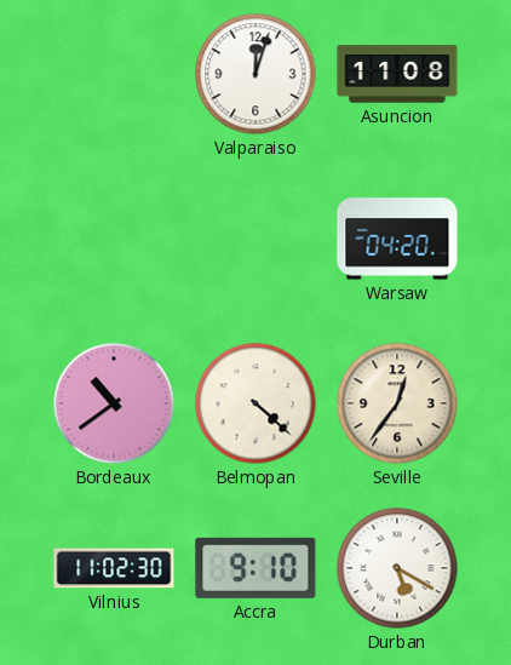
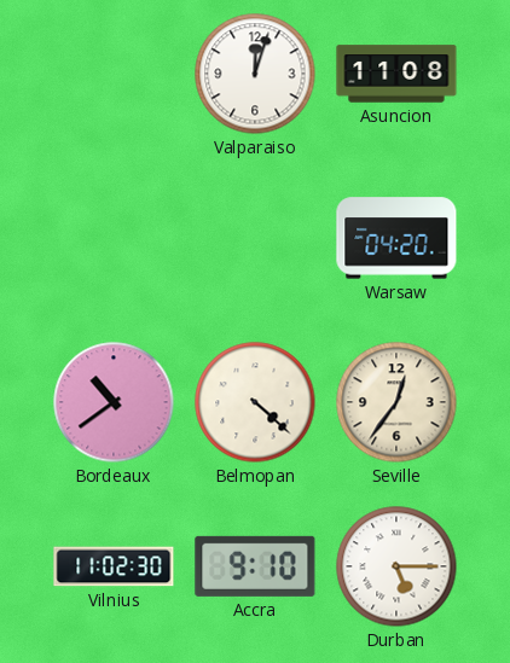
Durban: 5:20 -> 5:15
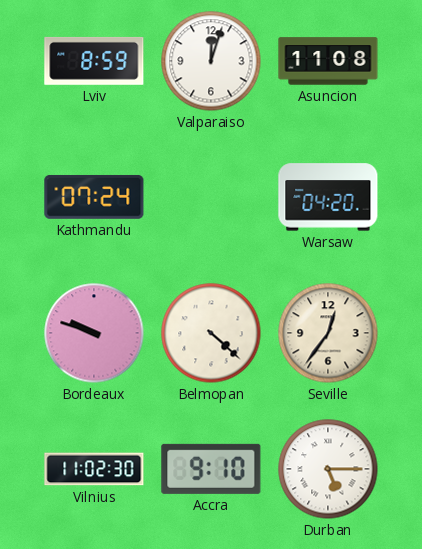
Lviv: none -> 8:59
Kathmandu: none -> 07:24
Bordeaux: 10:39 -> 9:48
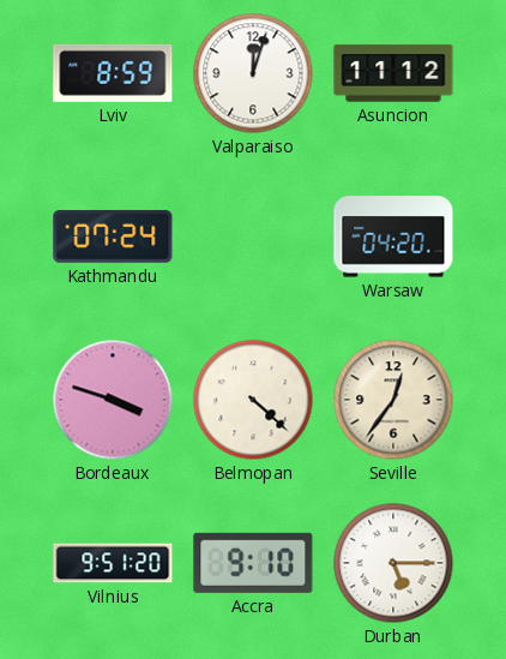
Asuncion: 11:08 -> 11:12
Bordeaux: 9:48 -> 3:48
Vilnius: 11:02 -> 9:51
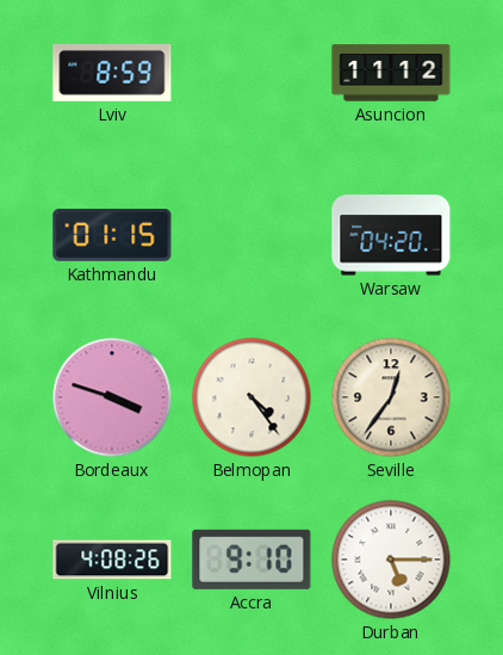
Valparaiso: 12:03 -> none
Kathmandu: 07:24 -> 01:15
Belmopan: 4:22 -> 4:24
Vilnius: 9:51 -> 4:08
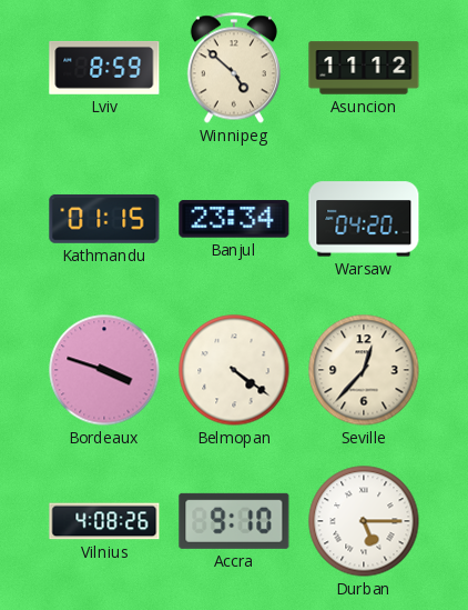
Winnipeg: none -> 4:52
Banjul: none -> 23:34
Belmopan: 4:24 -> 4:21
Seville: 12:36 -> 12:37
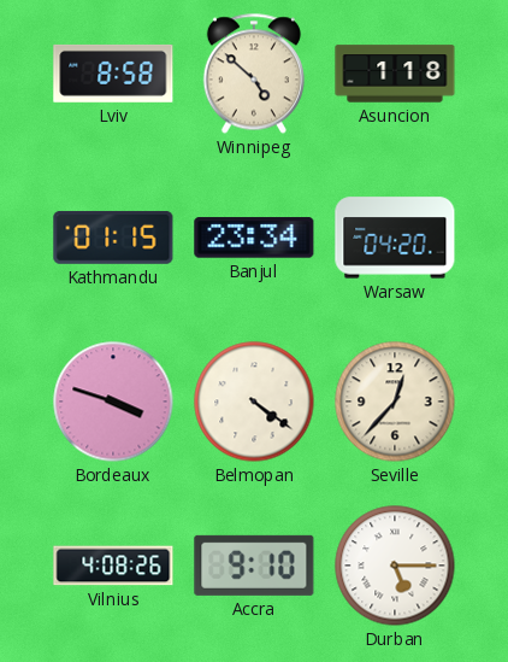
Lviv: 8:59 -> 8:58
Asuncion: 11:12 -> 1:18
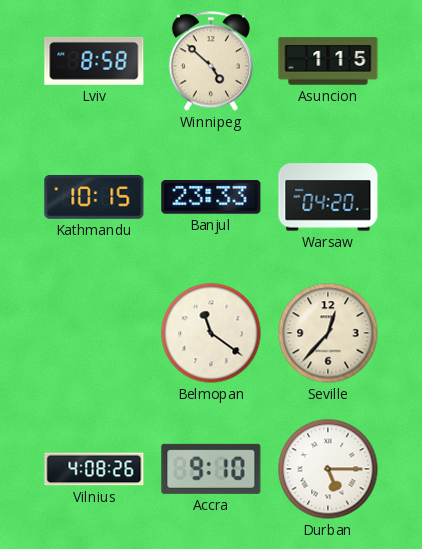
Asuncion: 1:18 -> 1:15
Kathmandu: 01:15 -> 10:15
Banjul: 23:34 -> 23:33
Bordeaux: 3:48 -> none
Belmopan: 4:21 -> 11:21
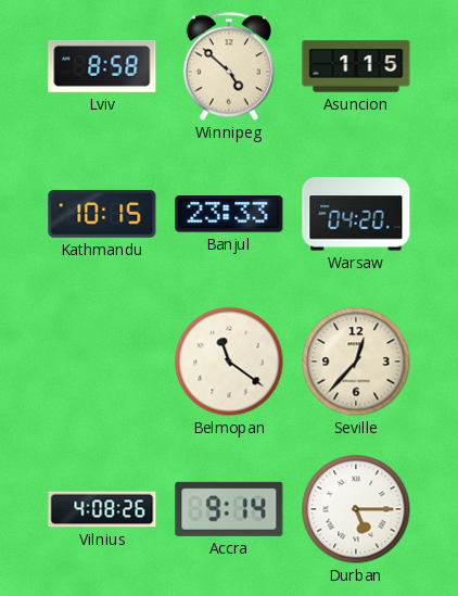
Accra: 9:10 -> 9:14
